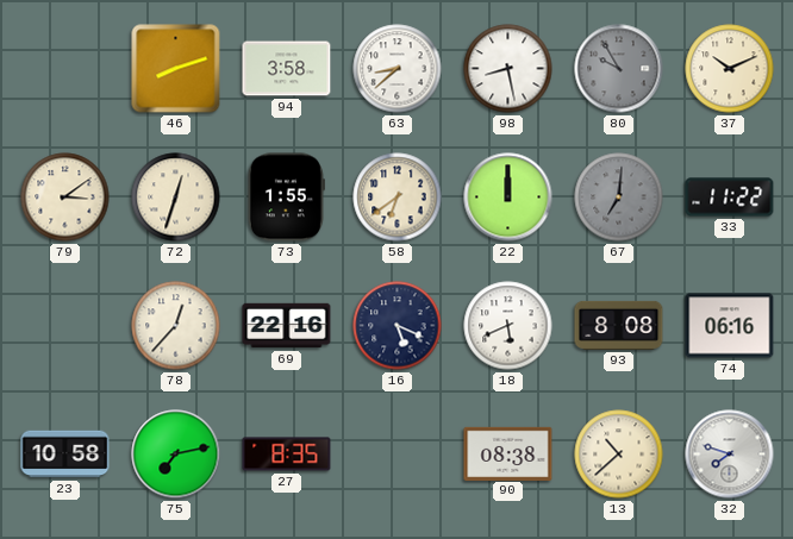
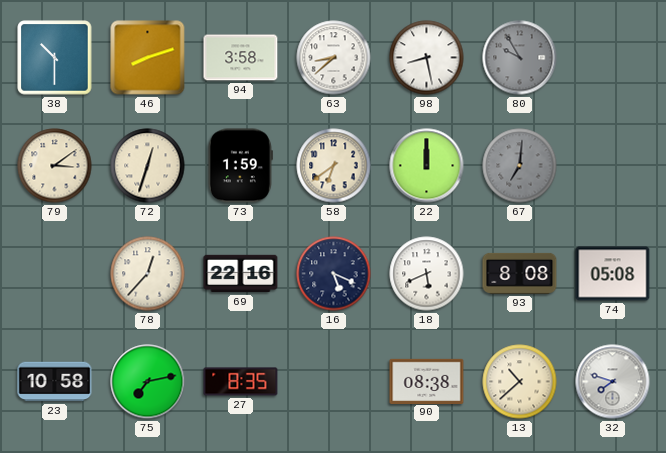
38: none -> 10:30
37: 10:11 -> none
73: 1:55 -> 1:59
33: 11:22 -> none
74: 06:16 -> 05:08
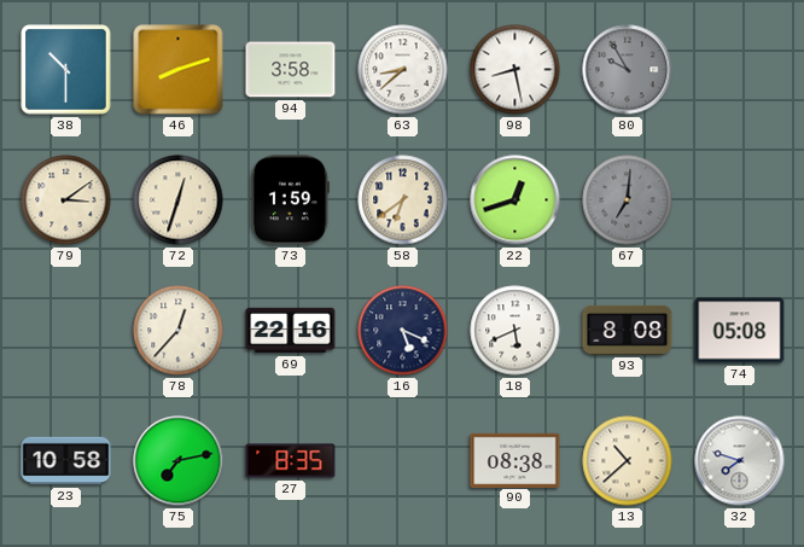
22: 12:00 -> 12:42
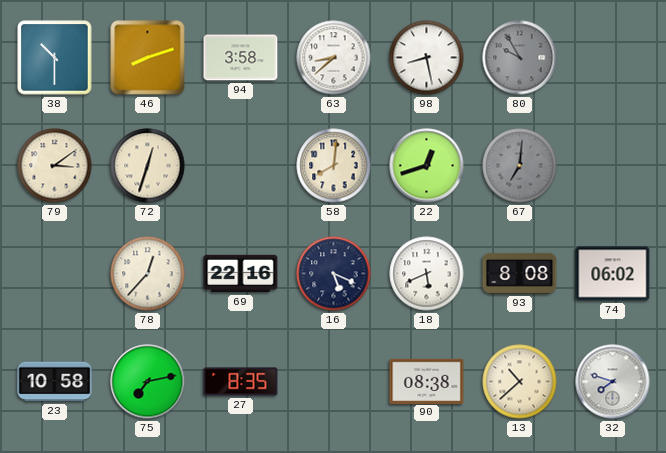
73: 1:59 -> none
58: 6:39 -> 8:01
74: 05:08 -> 06:02
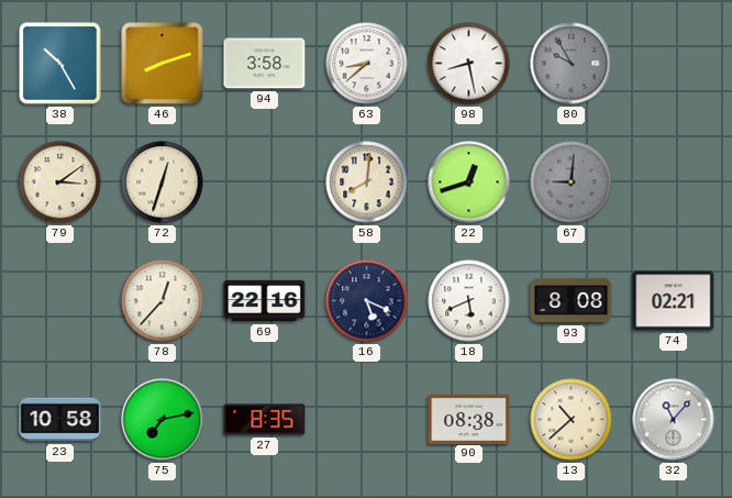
38: 10:30 -> 10:25
67: 7:01 -> 9:01
74: 06:02 -> 02:21
32: 7:48 -> 11:07
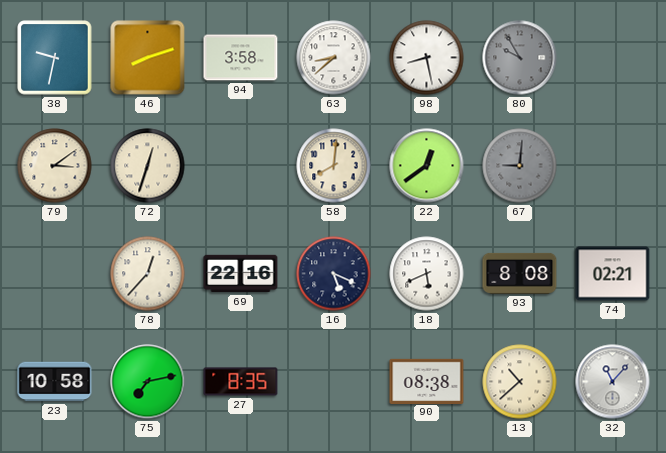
38: 10:25 -> 9:32
22: 12:42 -> 12:39
